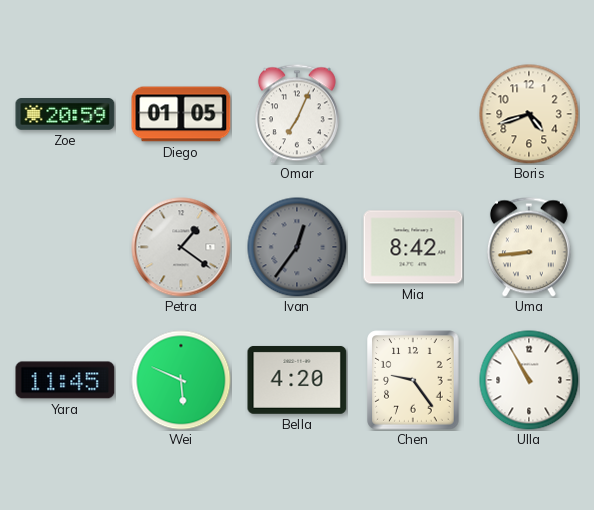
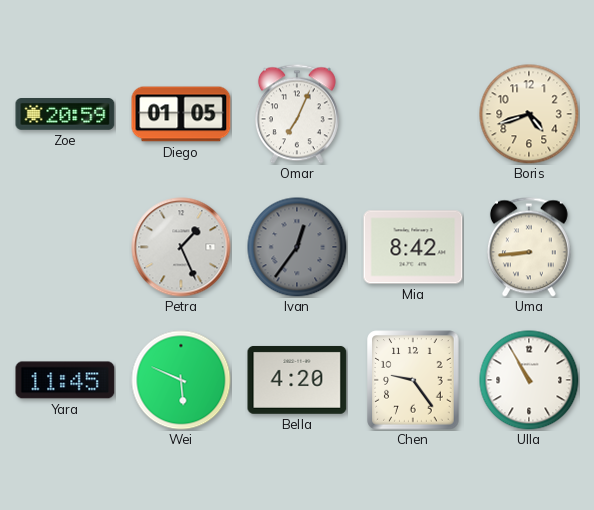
Petra: 1:21 -> 1:26
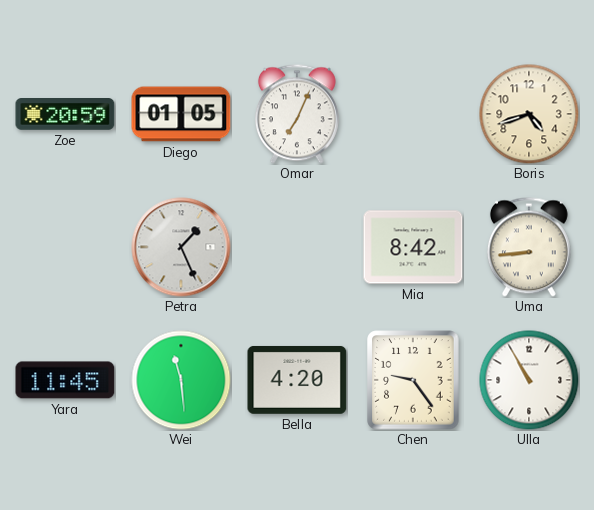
Ivan: 12:36 -> none
Wei: 5:49 -> 11:29
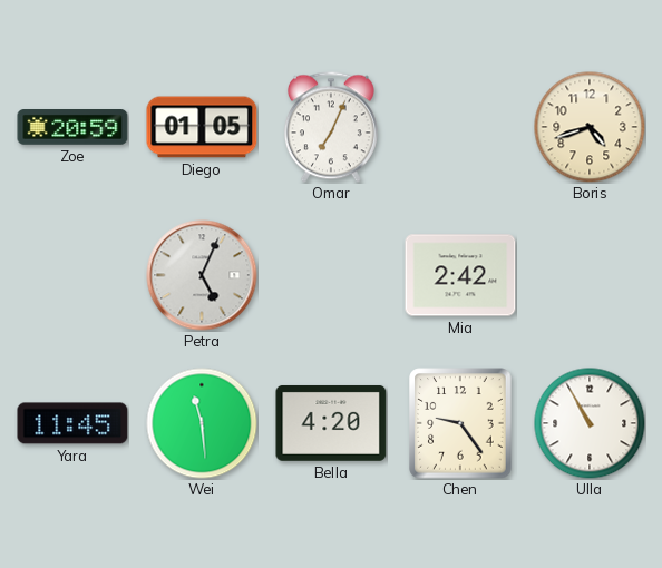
Petra: 1:26 -> 5:04
Mia: 8:42 -> 2:42
Uma: 8:44 -> none
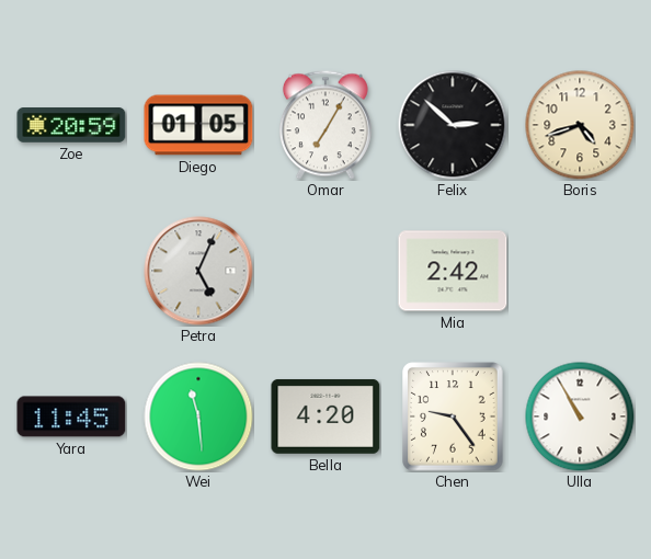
Omar: 7:04 -> 7:05
Felix: none -> 2:52
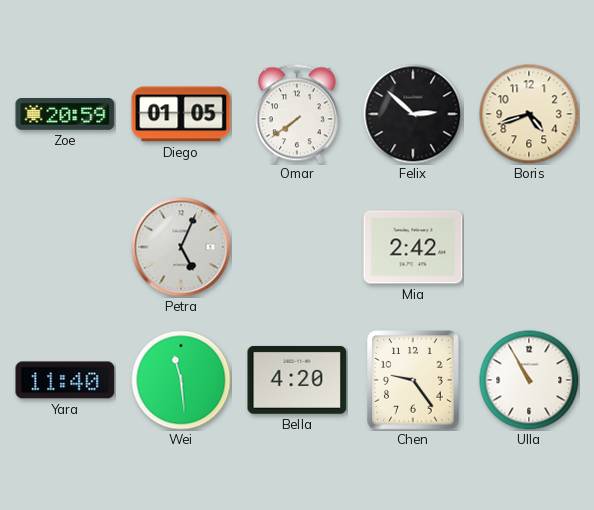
Omar: 7:05 -> 7:39
Yara: 11:45 -> 11:40
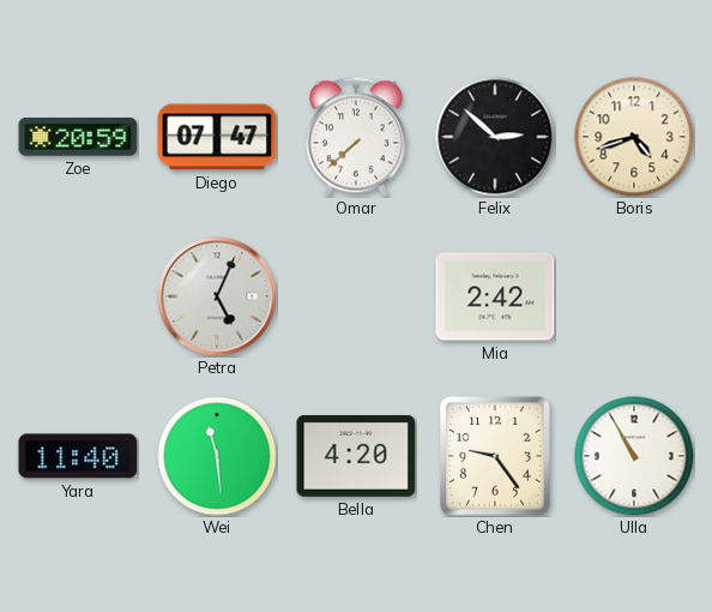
Diego: 01:05 -> 07:47
Omar: 7:39 -> 7:38
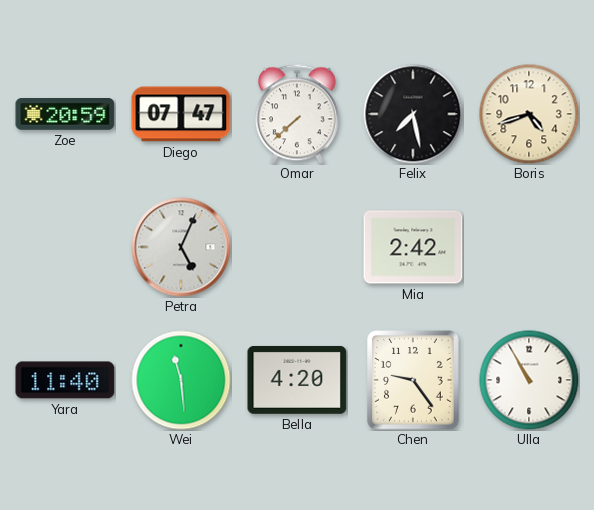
Felix: 2:52 -> 7:28
